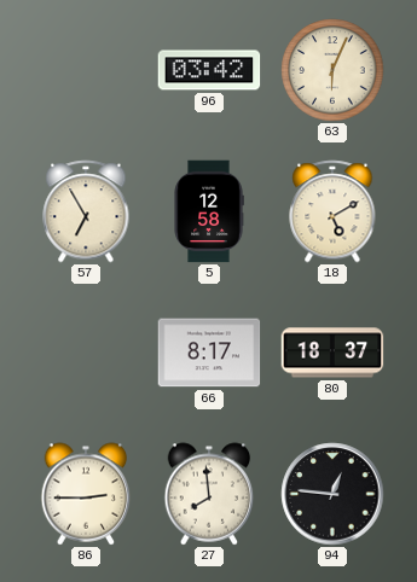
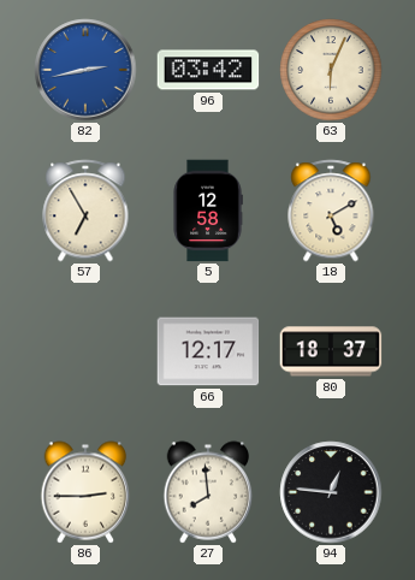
82: none -> 2:43
66: 8:17 -> 12:17
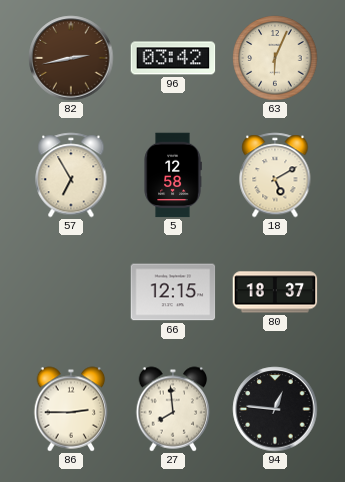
82 dial: blue -> brown
66: 12:17 -> 12:15
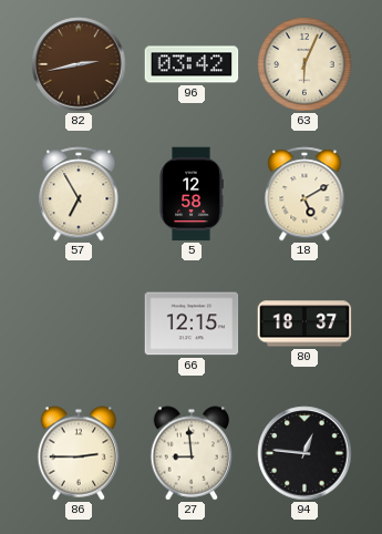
27: 7:59 -> 8:59
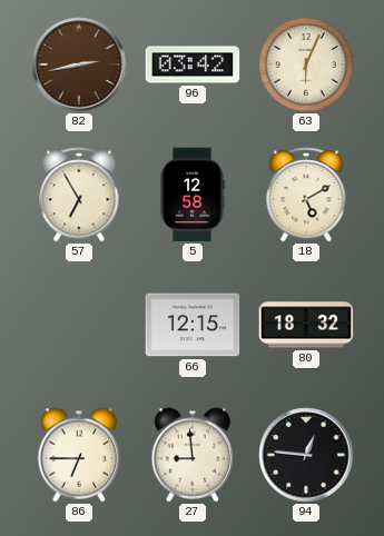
80: 18:37 -> 18:32
86: 2:45 -> 6:45
